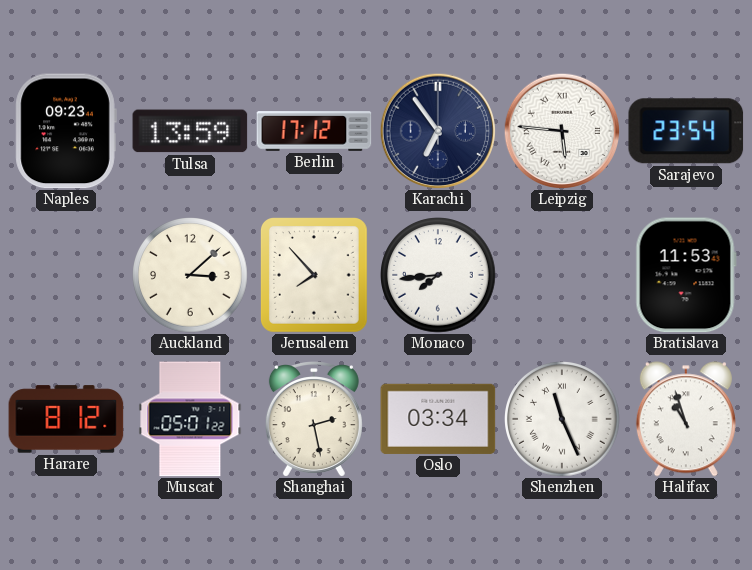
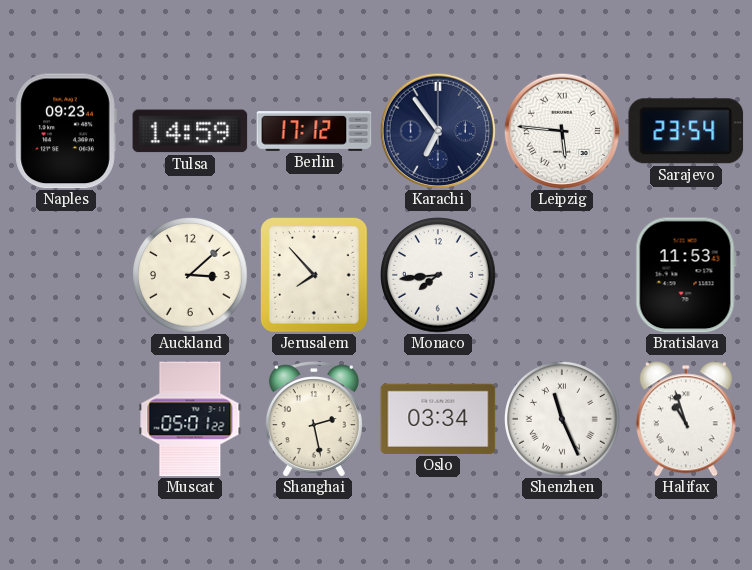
Tulsa: 13:59 -> 14:59
Harare: 8:12 -> none
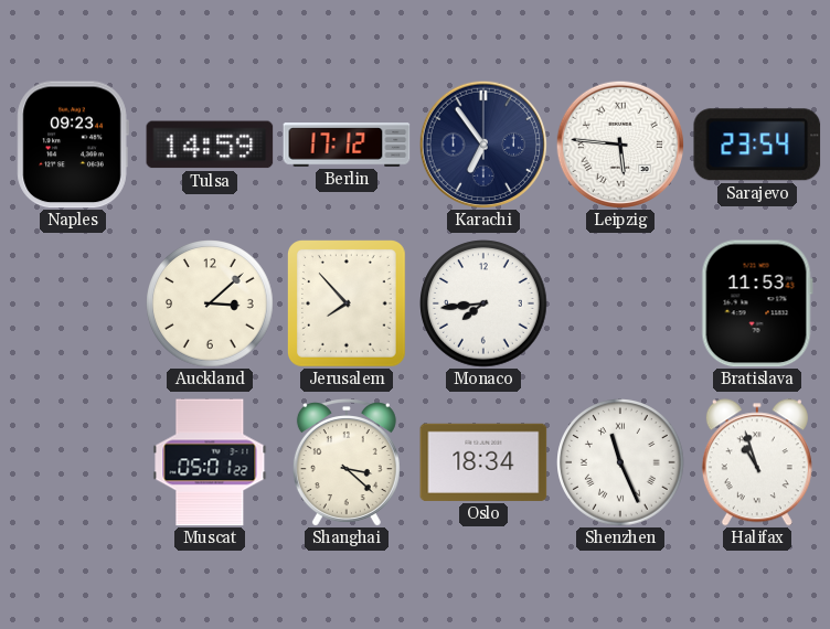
Shanghai: 2:28 -> 3:22
Oslo: 03:34 -> 18:34
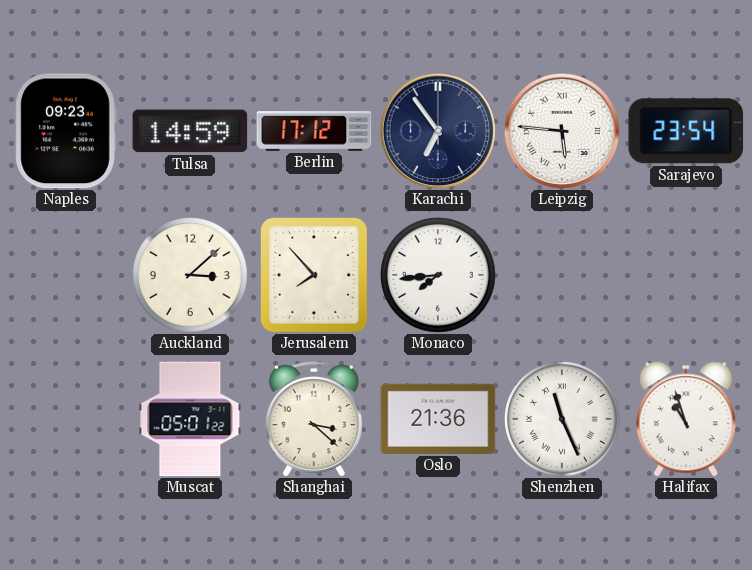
Bratislava: 11:53 -> none
Oslo: 18:34 -> 21:36
